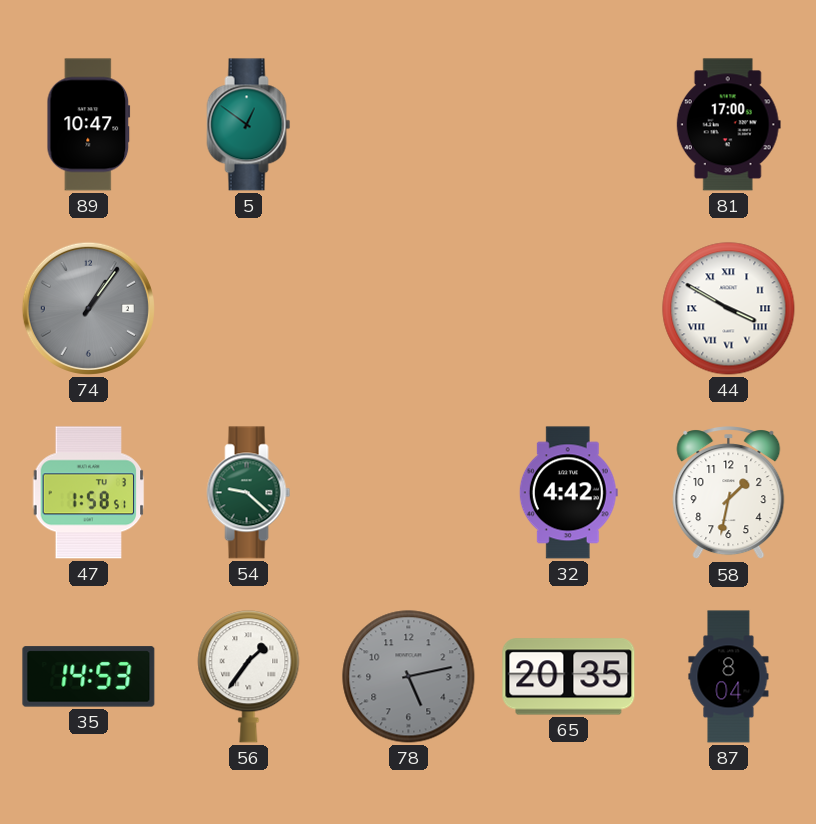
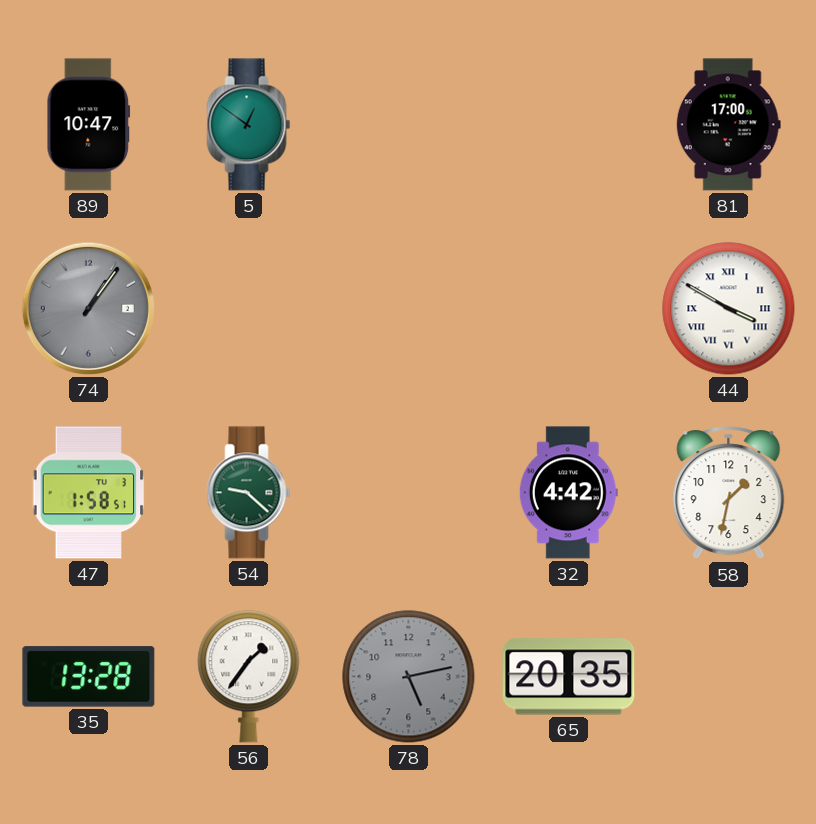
35: 14:53 -> 13:28
87: 8:04 -> none
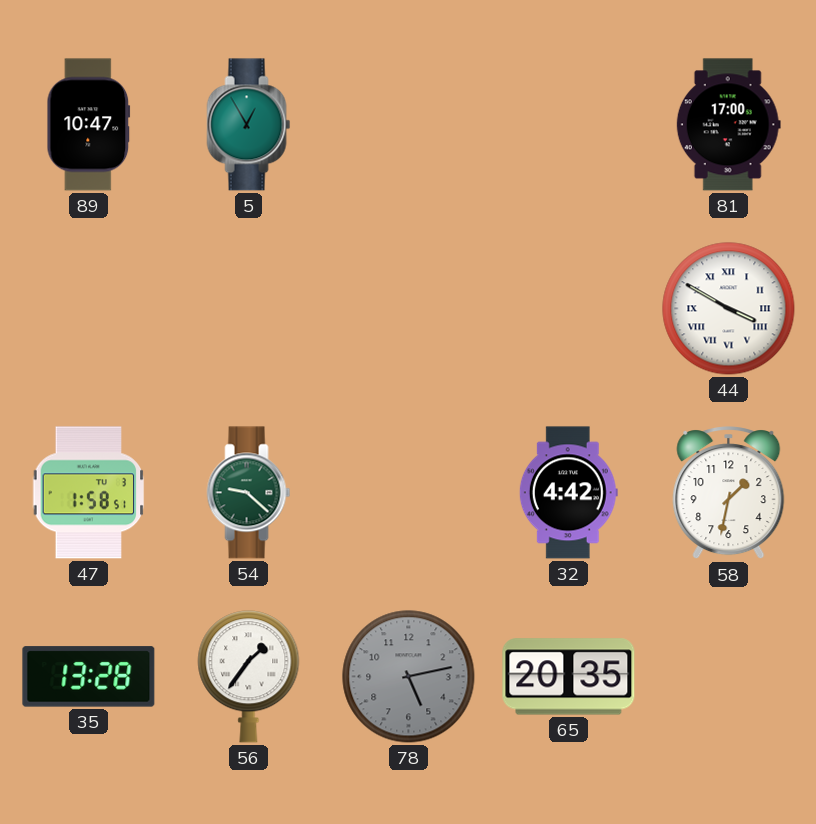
5: 12:51 -> 12:55
74: 1:06 -> none
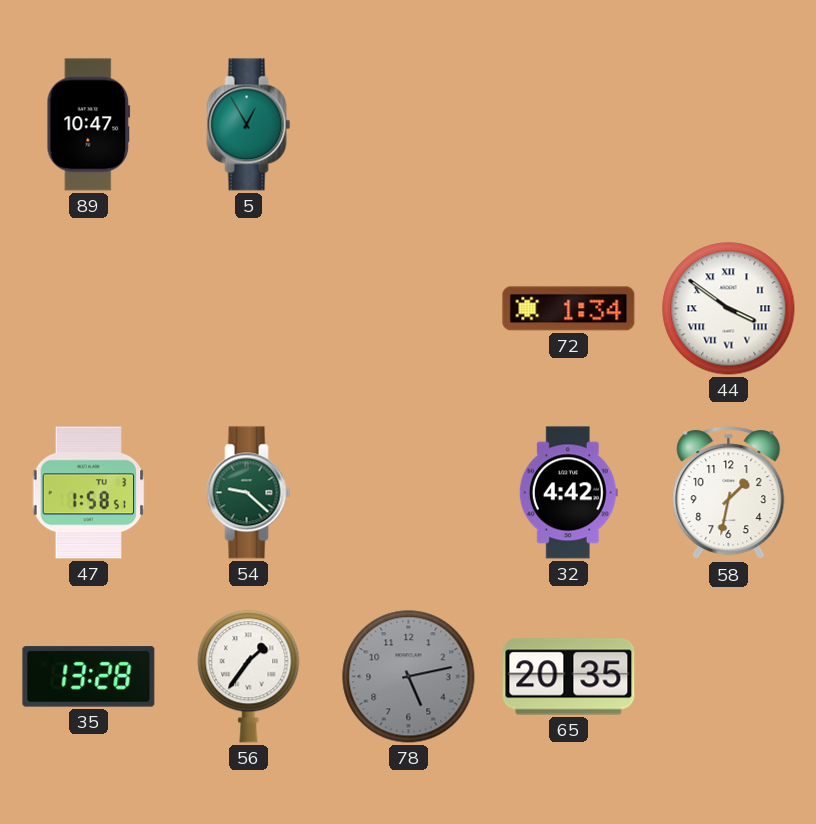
81: 17:00 -> none
72: none -> 1:34
44: 3:50 -> 3:51
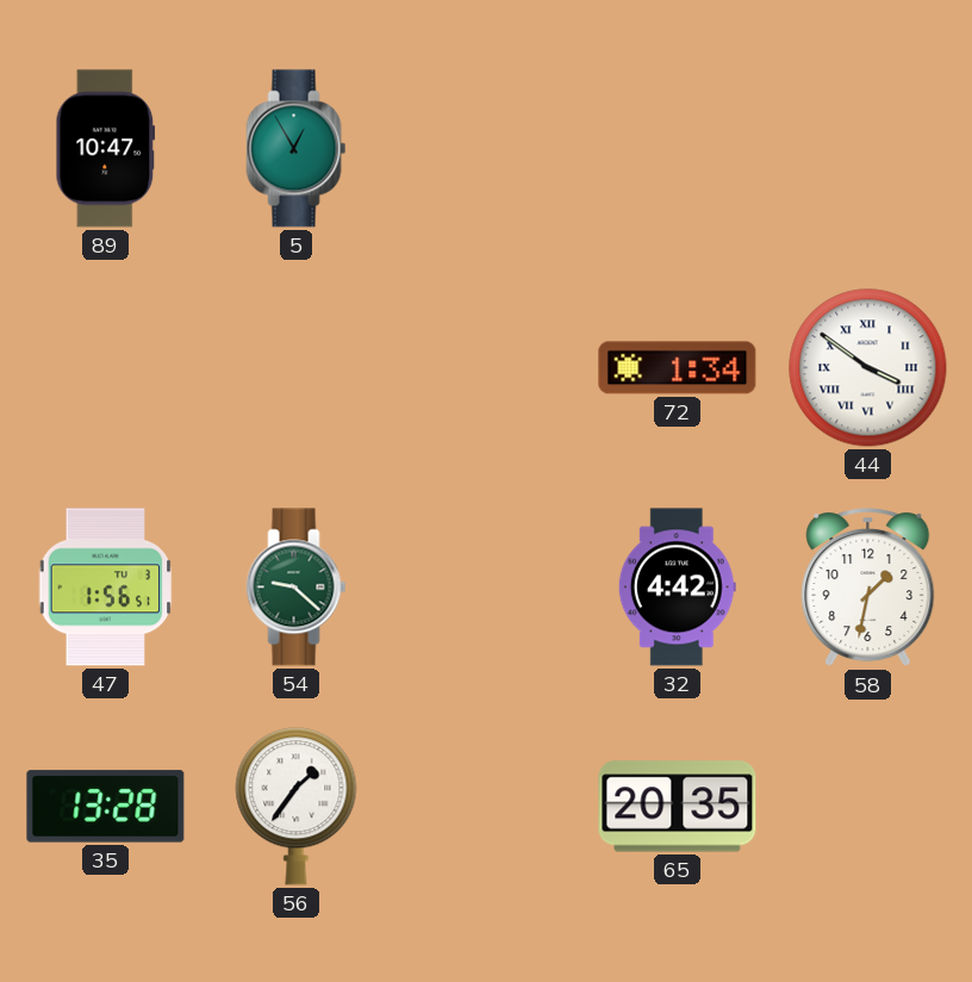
47: 1:58 -> 1:56
78: 5:13 -> none
